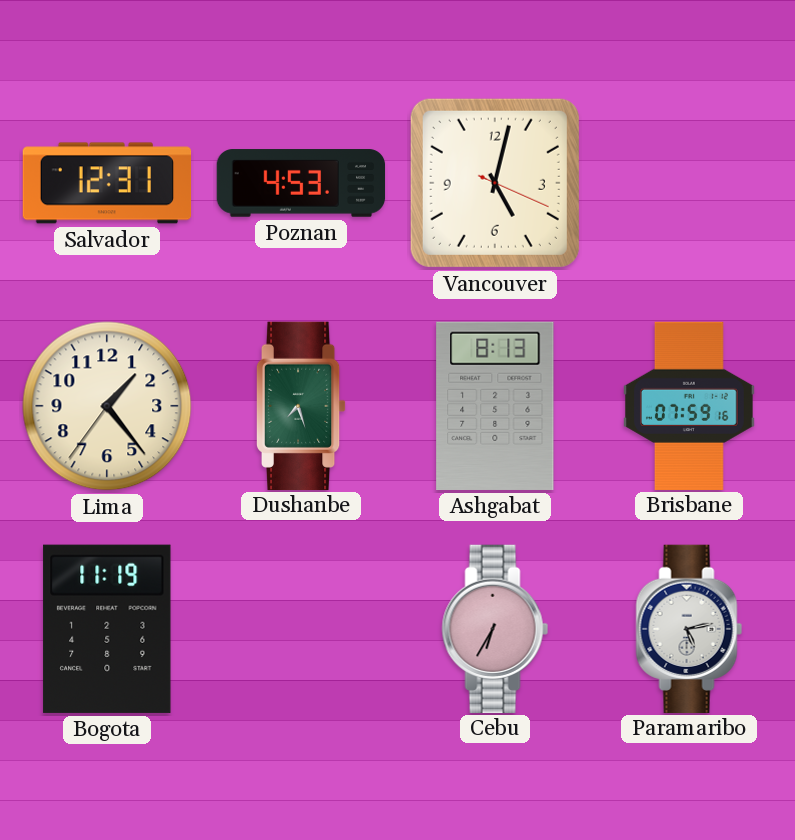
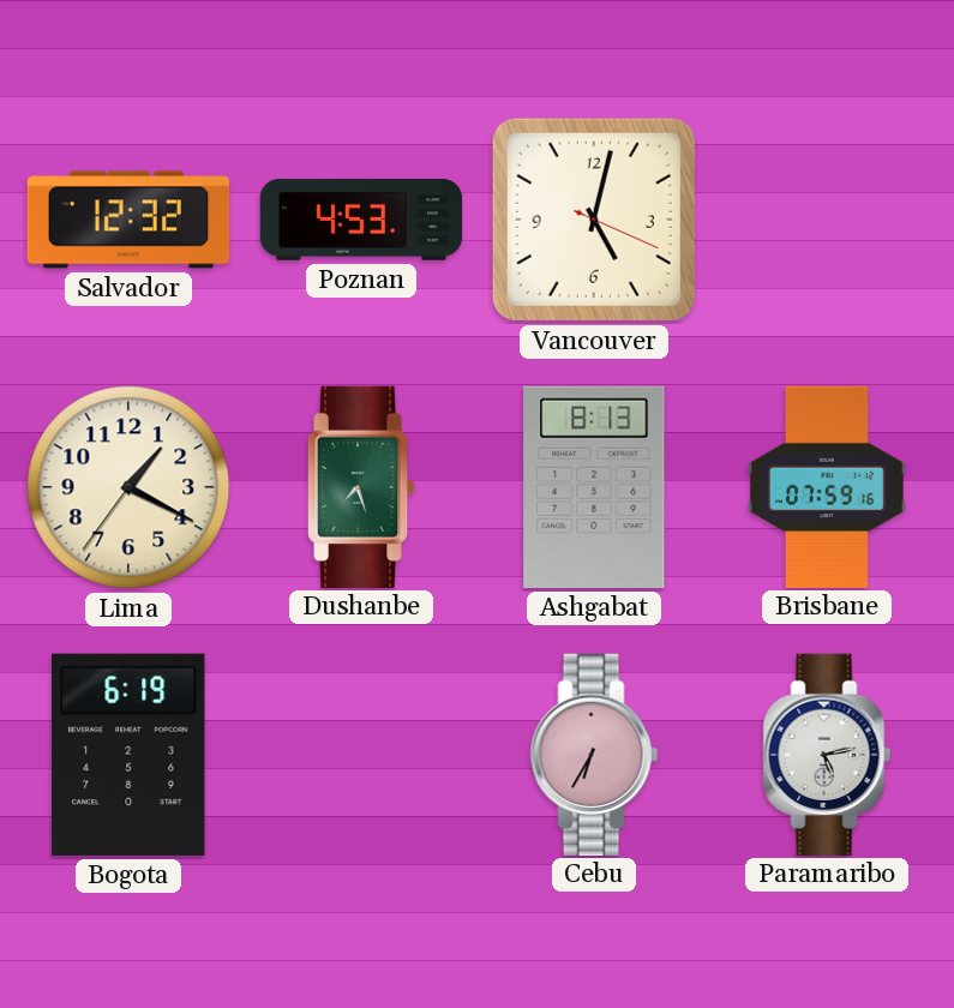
Salvador: 12:31 -> 12:32
Lima: 1:23 -> 1:19
Bogota: 11:19 -> 6:19
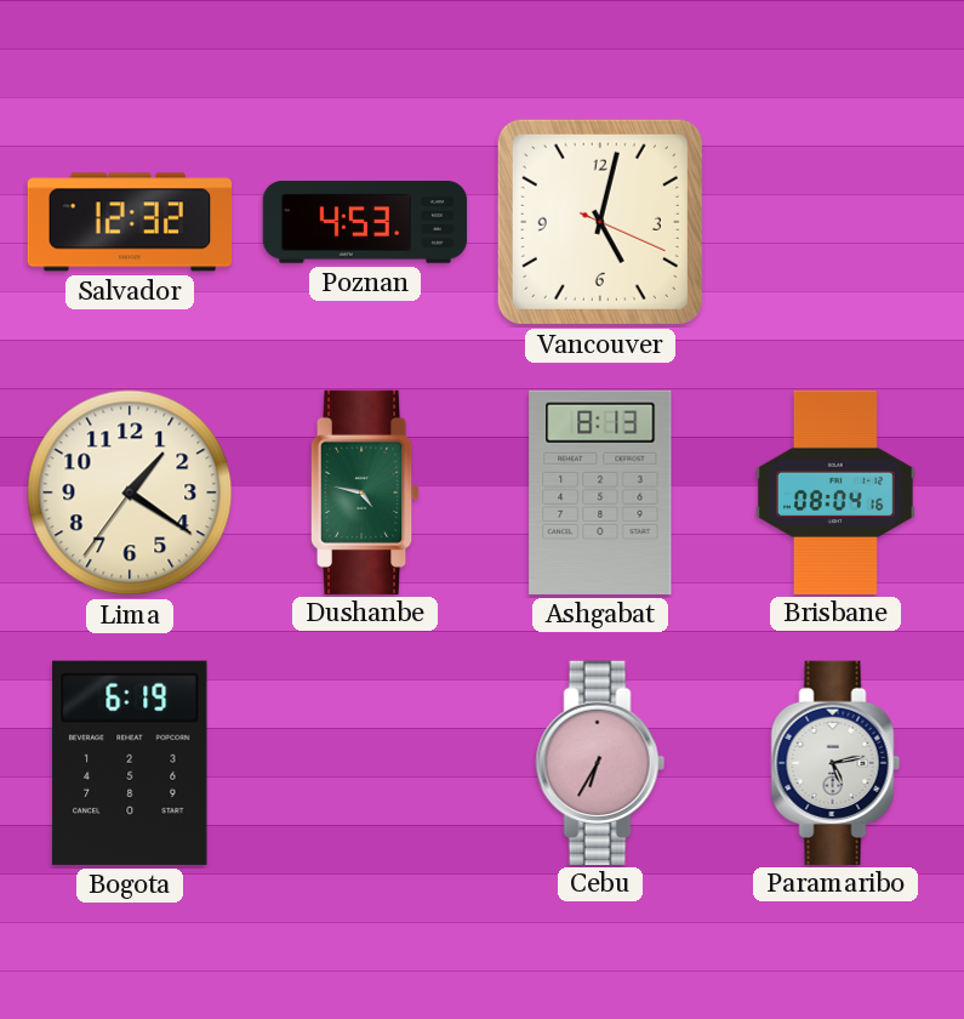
Lima: 1:19 -> 1:20
Dushanbe: 7:27 -> 4:47
Brisbane: 07:59 -> 08:04
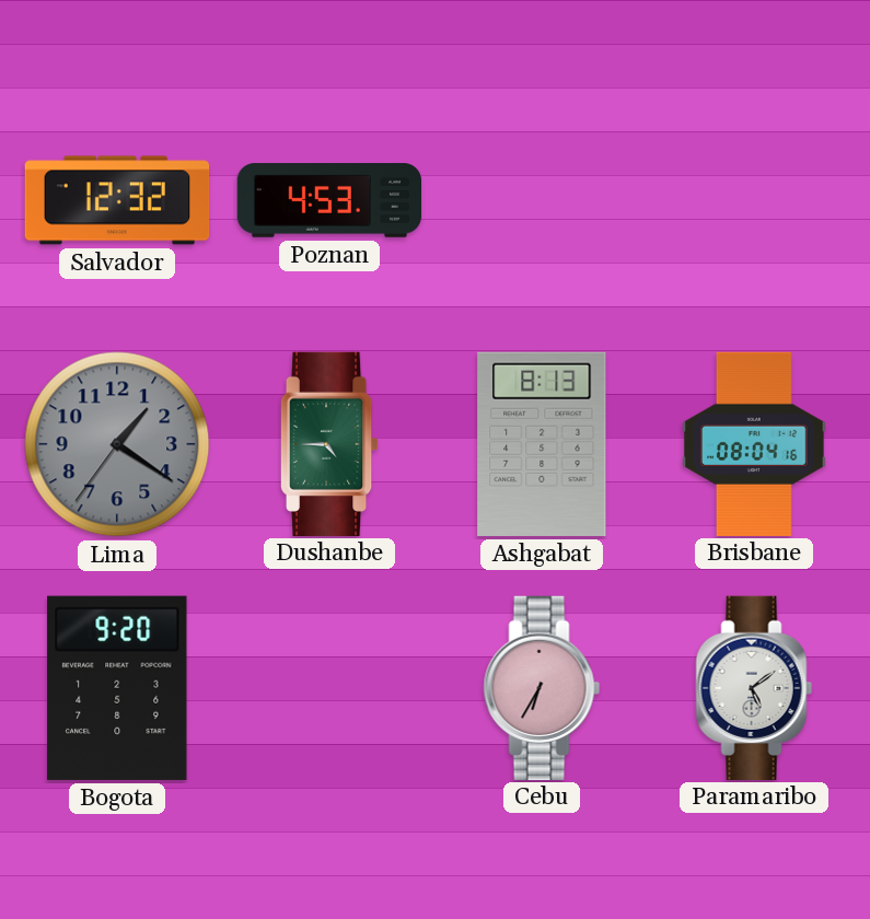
Vancouver: 5:02 -> none
Lima dial: cream -> grey
Dushanbe: 4:47 -> 4:45
Bogota: 6:19 -> 9:20
Paramaribo: 5:13 -> 5:09
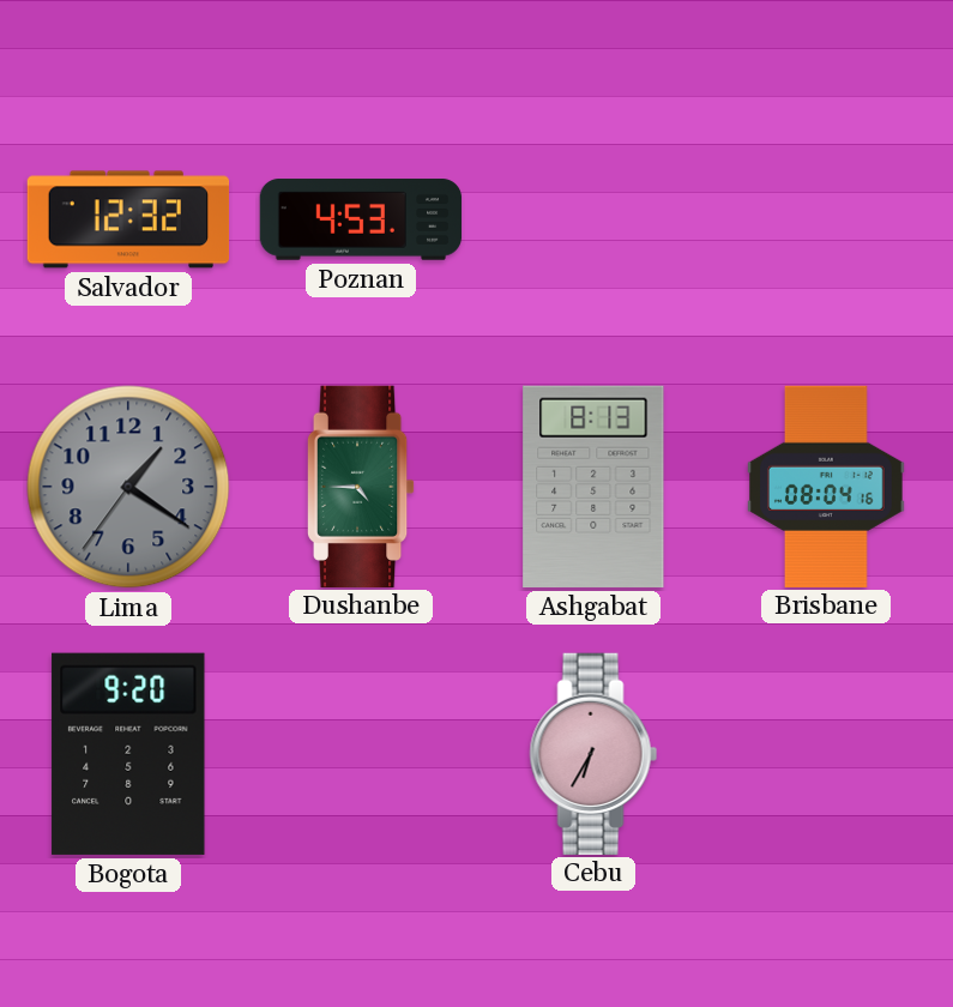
Paramaribo: 5:09 -> none
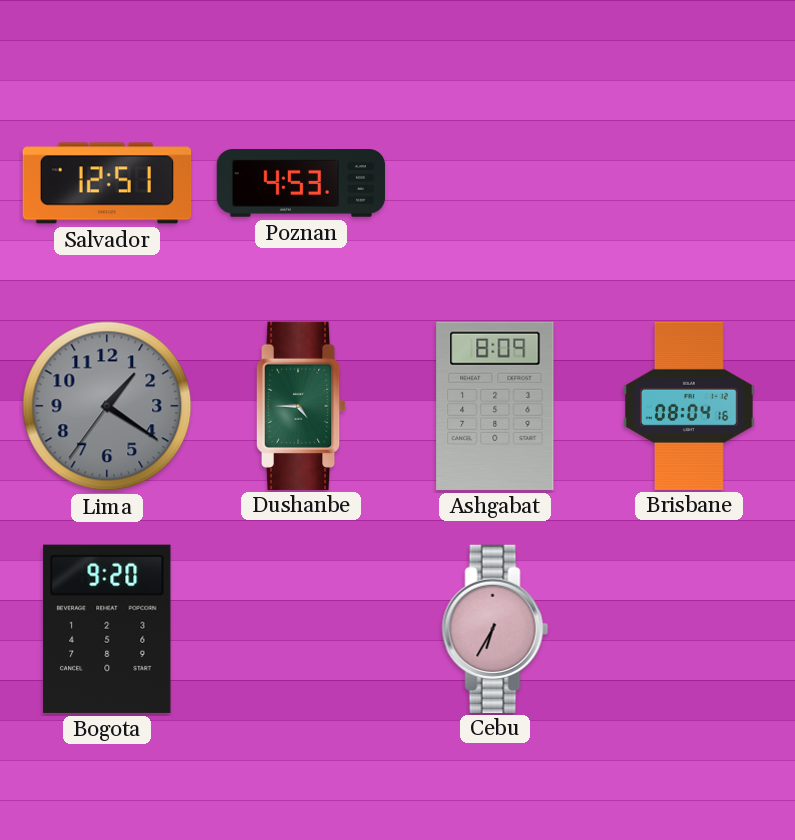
Salvador: 12:32 -> 12:51
Ashgabat: 8:13 -> 8:09
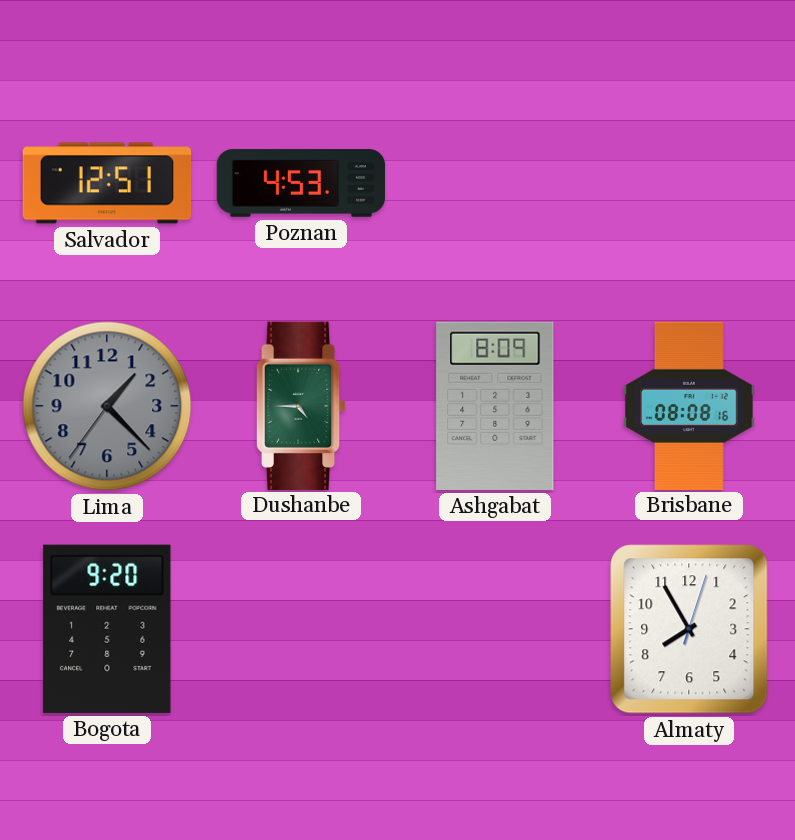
Lima: 1:20 -> 1:22
Brisbane: 08:04 -> 08:08
Cebu: 6:35 -> none
Almaty: none -> 7:55
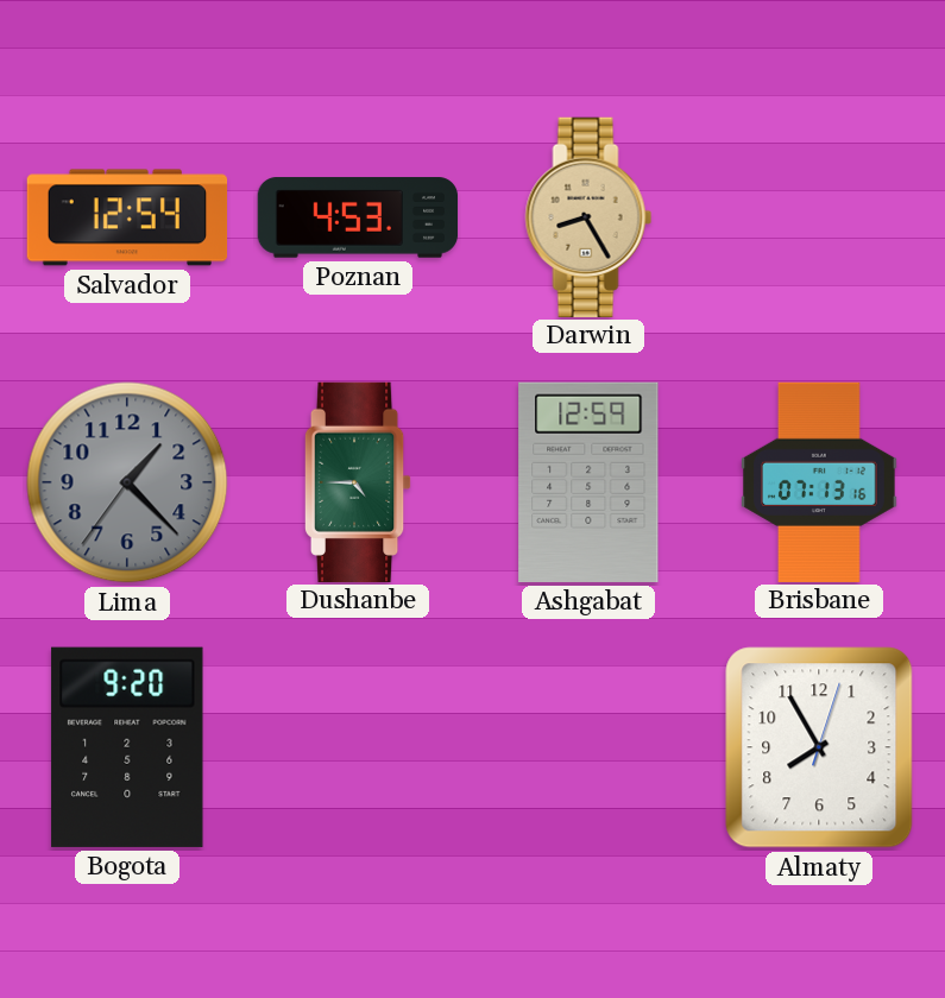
Salvador: 12:51 -> 12:54
Darwin: none -> 8:25
Ashgabat: 8:09 -> 12:59
Brisbane: 08:08 -> 07:13
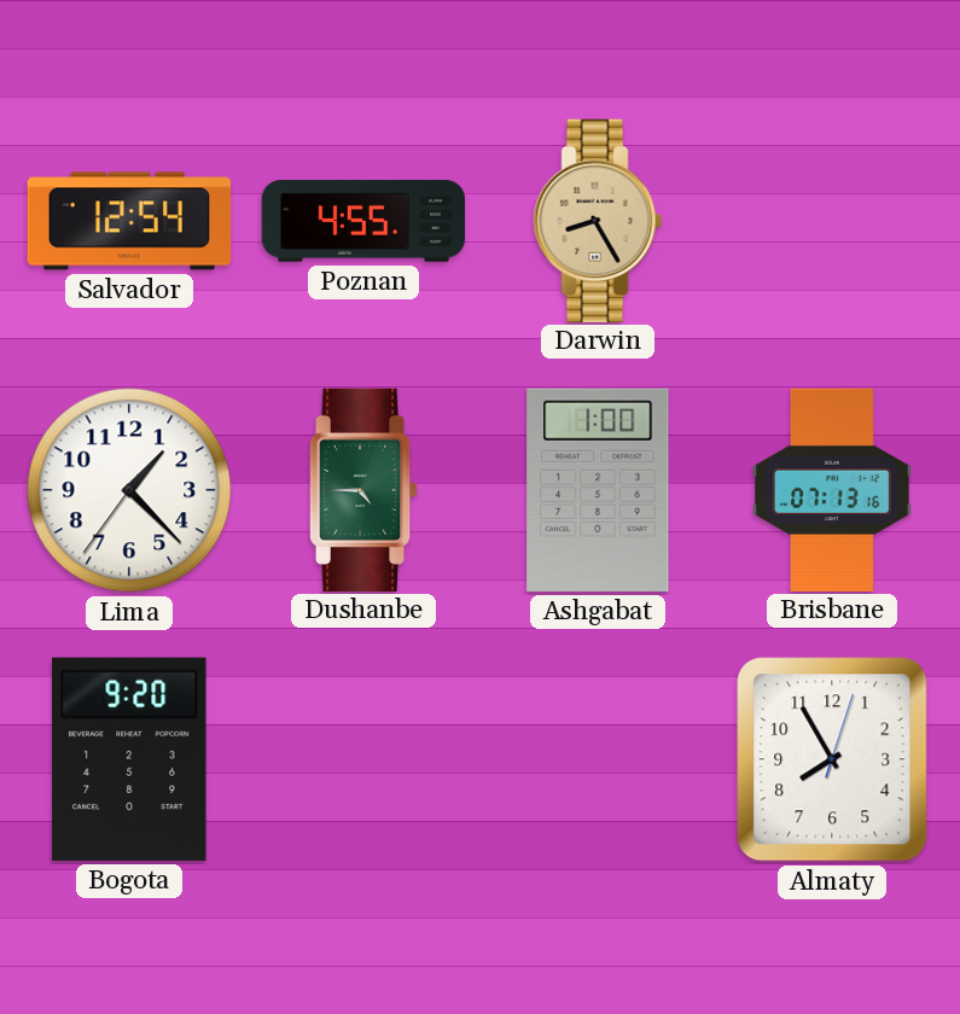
Poznan: 4:53 -> 4:55
Lima dial: grey -> white
Ashgabat: 12:59 -> 1:00
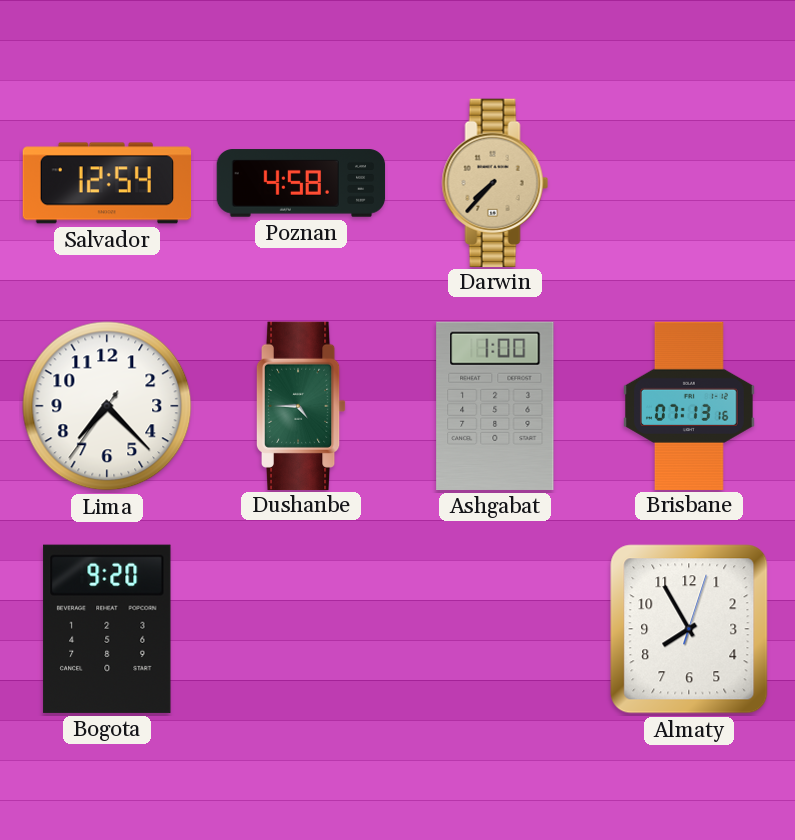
Poznan: 4:55 -> 4:58
Darwin: 8:25 -> 7:37
Lima: 1:22 -> 7:22
